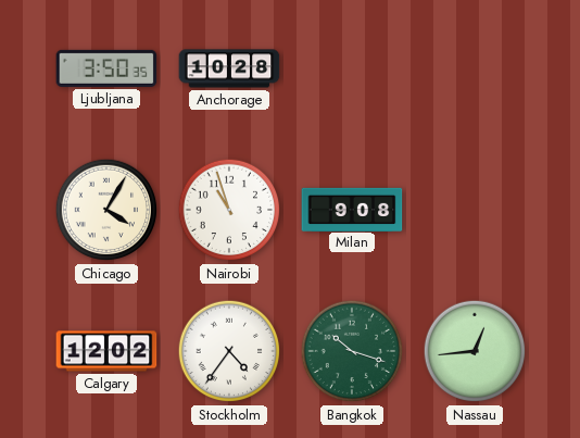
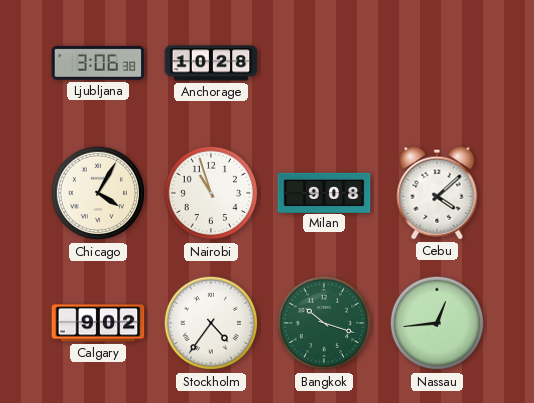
Ljubljana: 3:50 -> 3:06
Cebu: none -> 4:08
Calgary: 12:02 -> 9:02
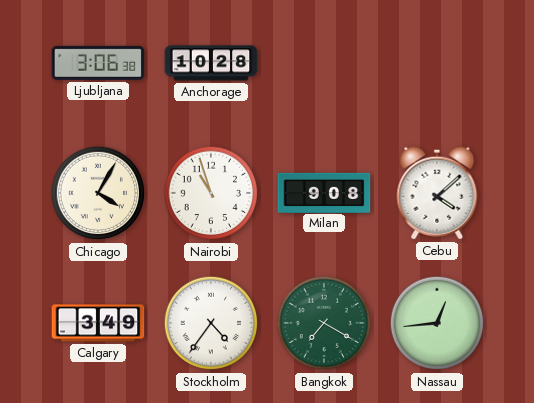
Calgary: 9:02 -> 3:49
Bangkok: 10:18 -> 7:20
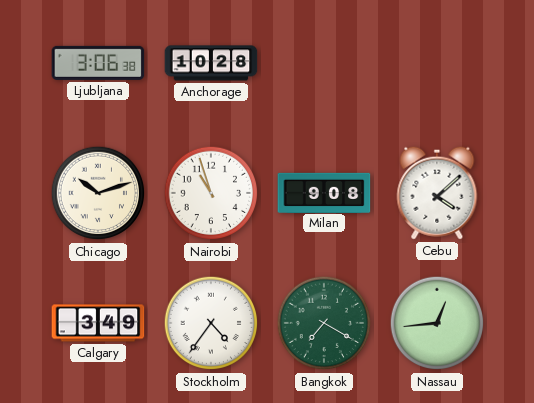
Chicago: 4:05 -> 10:12
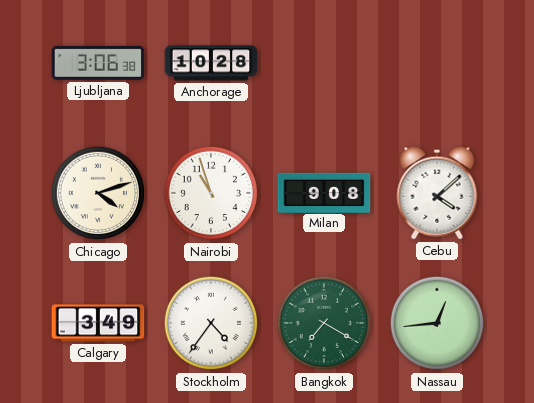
Chicago: 10:12 -> 4:12
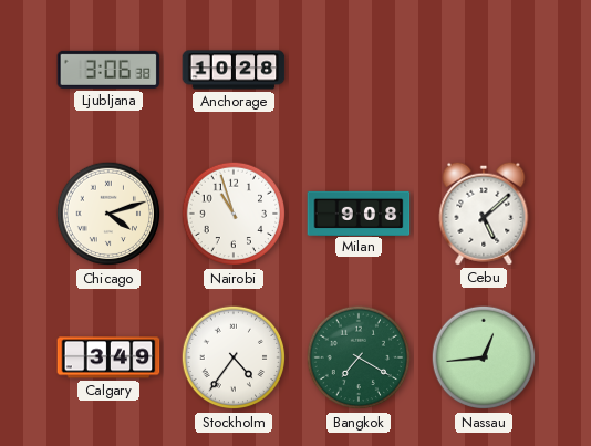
Cebu: 4:08 -> 5:08
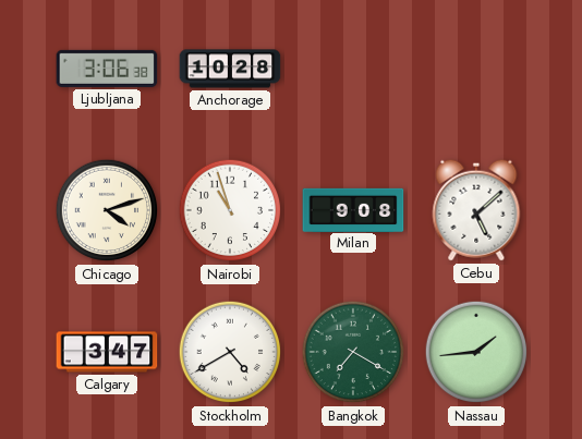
Calgary: 3:49 -> 3:47
Stockholm: 4:36 -> 4:40
Nassau: 12:44 -> 1:44
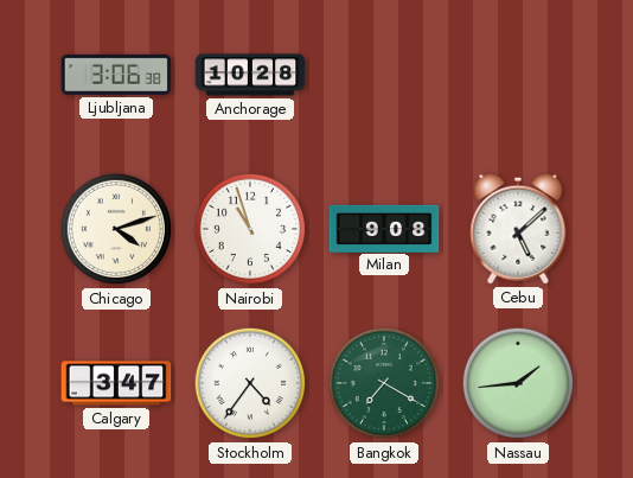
Stockholm: 4:40 -> 4:36
